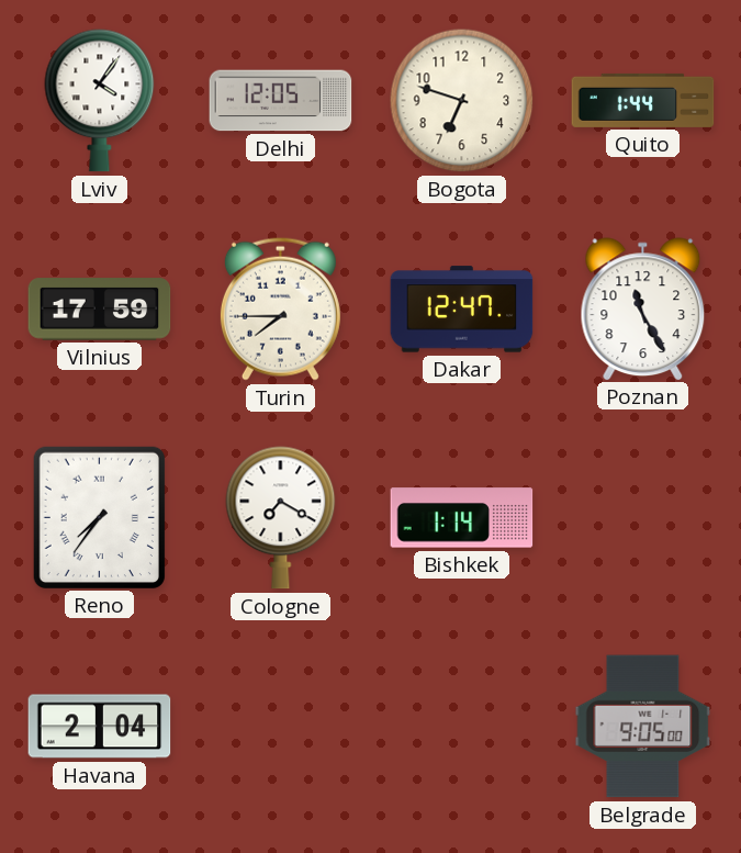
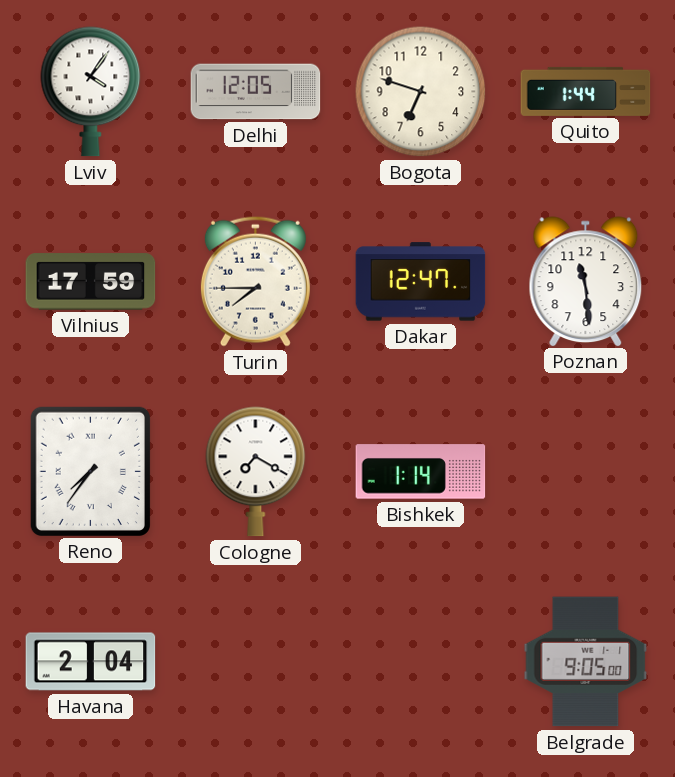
Poznan: 11:25 -> 11:29
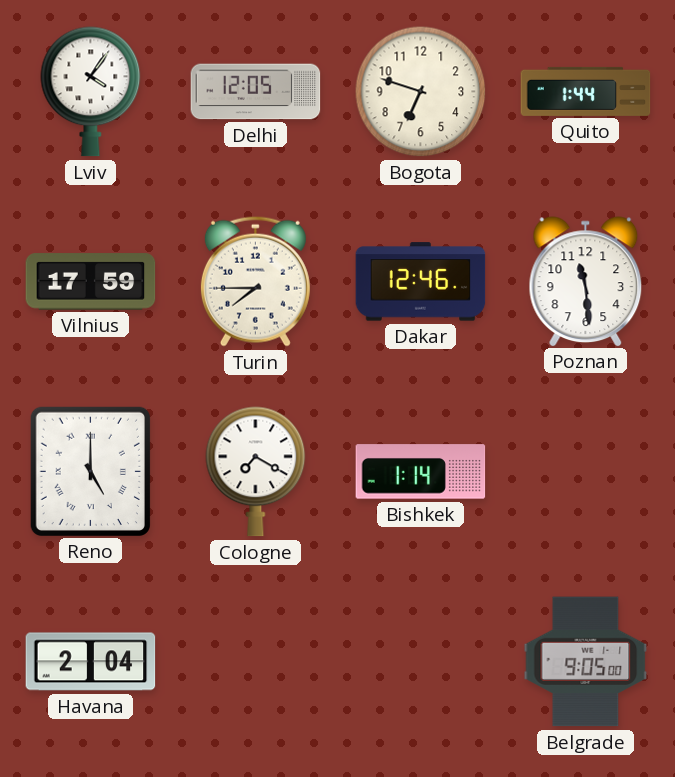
Dakar: 12:47 -> 12:46
Reno: 7:36 -> 5:00
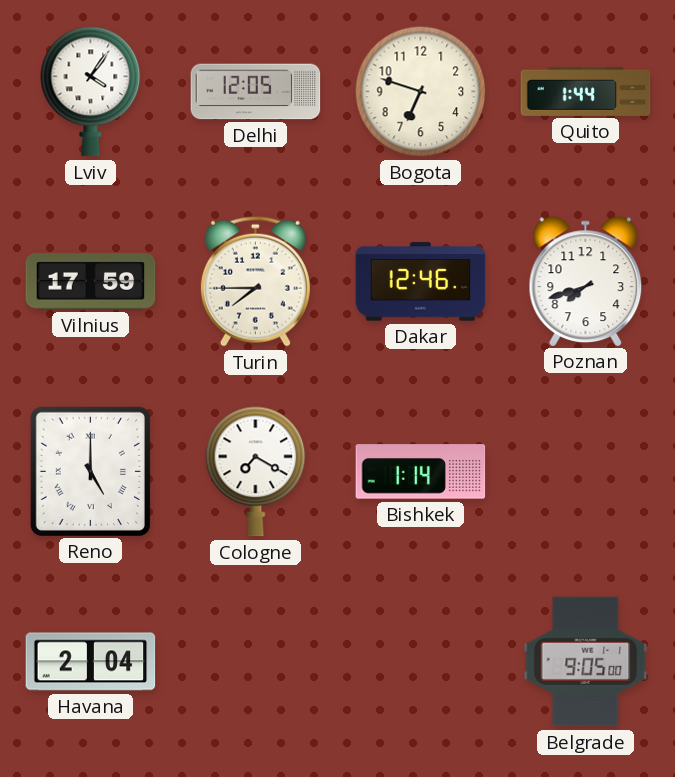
Poznan: 11:29 -> 7:42
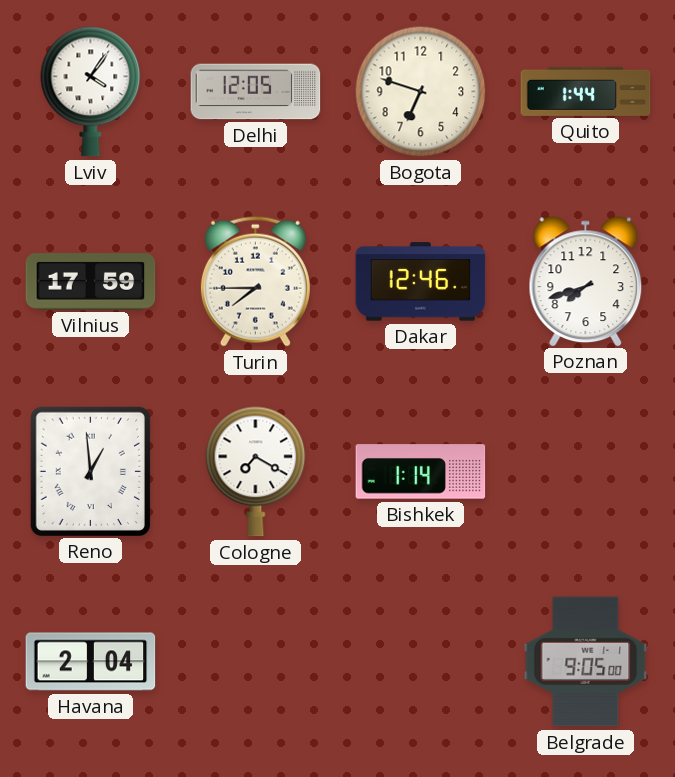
Reno: 5:00 -> 12:59
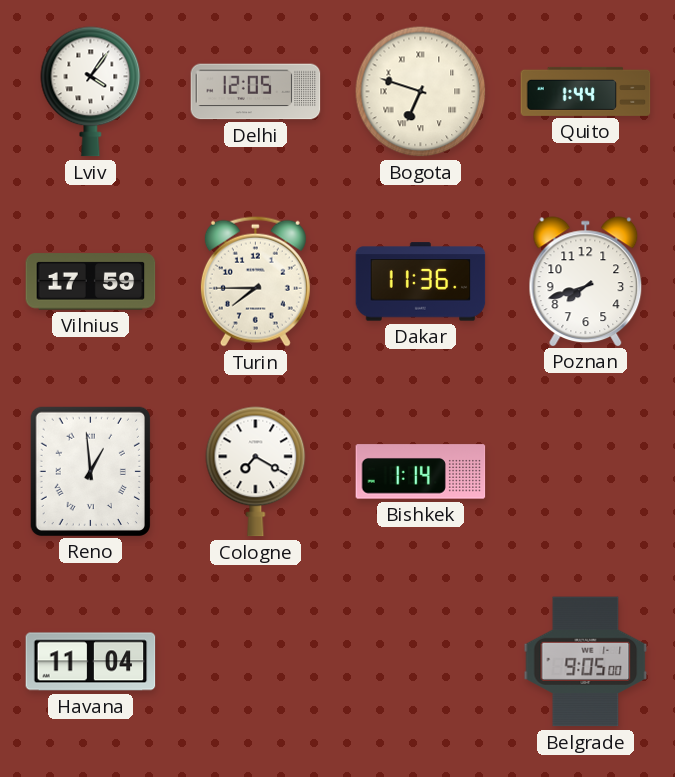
Bogota numerals: Arabic -> Roman
Dakar: 12:46 -> 11:36
Havana: 2:04 -> 11:04
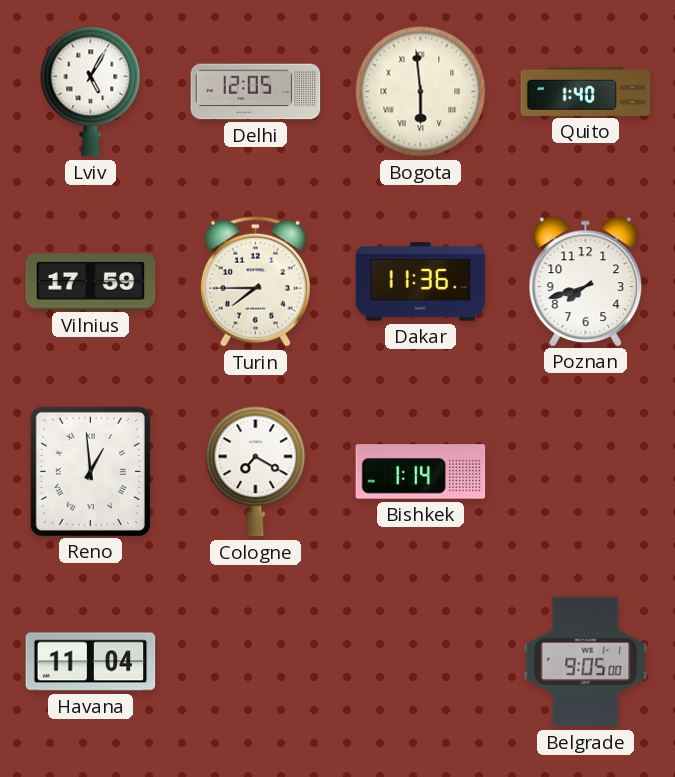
Lviv: 4:06 -> 5:05
Bogota: 6:48 -> 5:59
Quito: 1:44 -> 1:40
